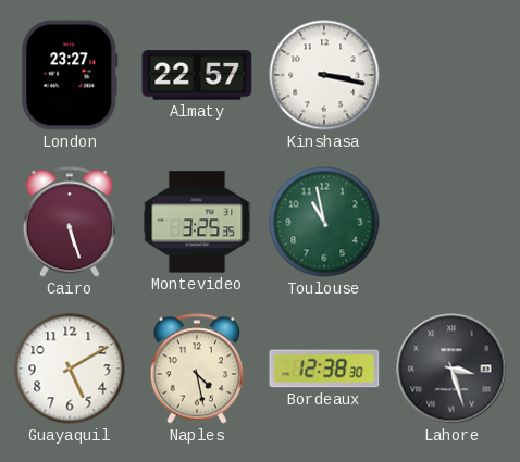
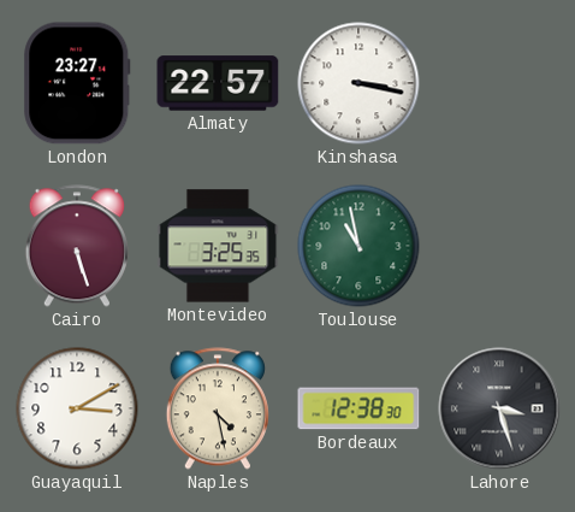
Guayaquil: 5:10 -> 3:10
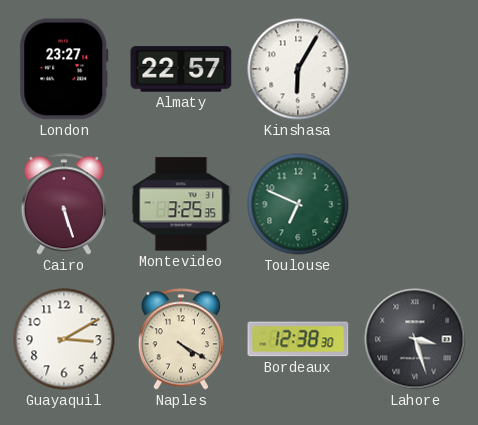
Kinshasa: 3:17 -> 6:05
Toulouse: 10:58 -> 6:49
Naples: 4:28 -> 4:20
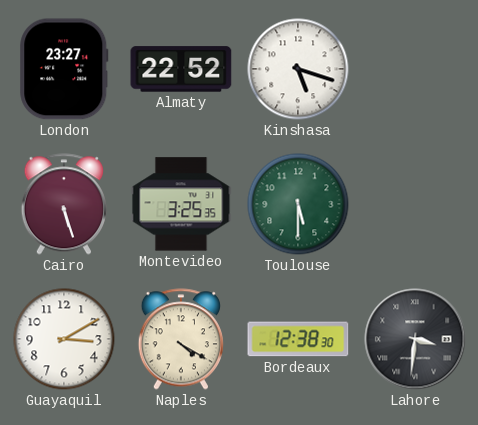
Almaty: 22:57 -> 22:52
Kinshasa: 6:05 -> 5:18
Toulouse: 6:49 -> 5:30
Lahore: 3:27 -> 3:31
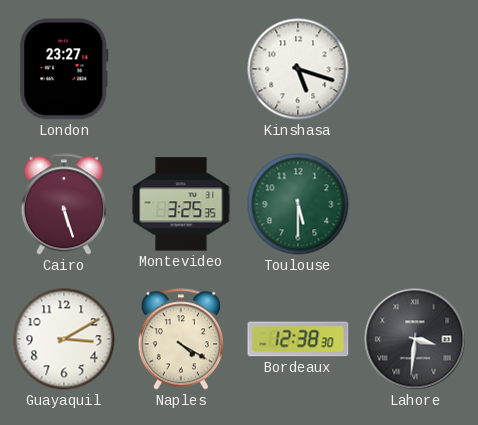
Almaty: 22:52 -> none
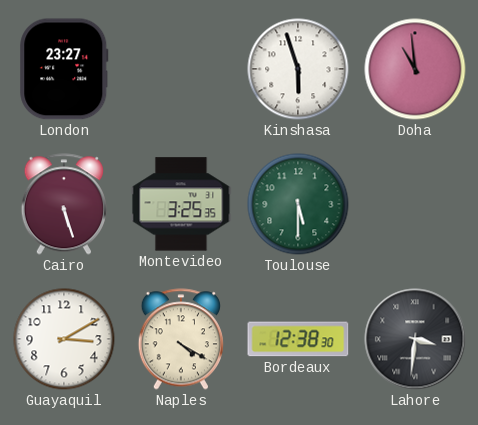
Kinshasa: 5:18 -> 5:57
Doha: none -> 10:59
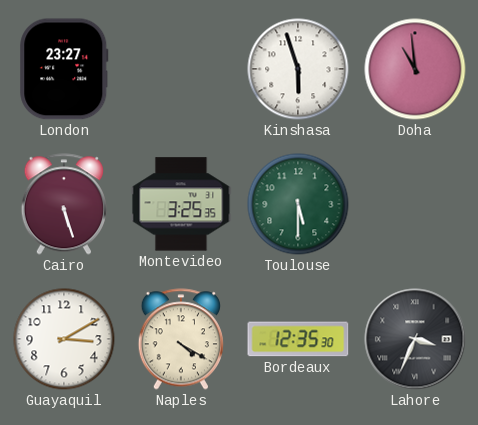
Bordeaux: 12:38 -> 12:35
Lahore: 3:31 -> 3:34
